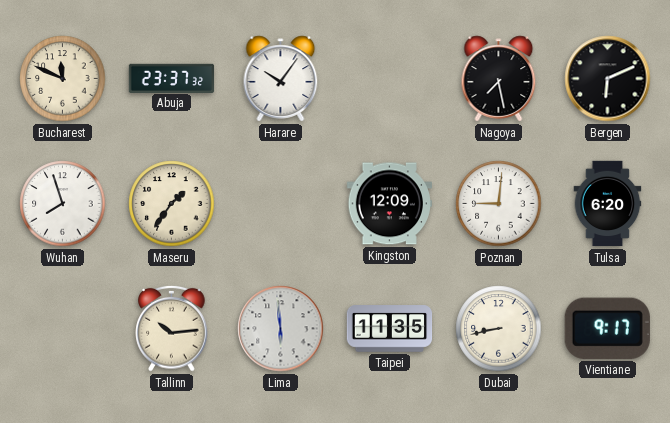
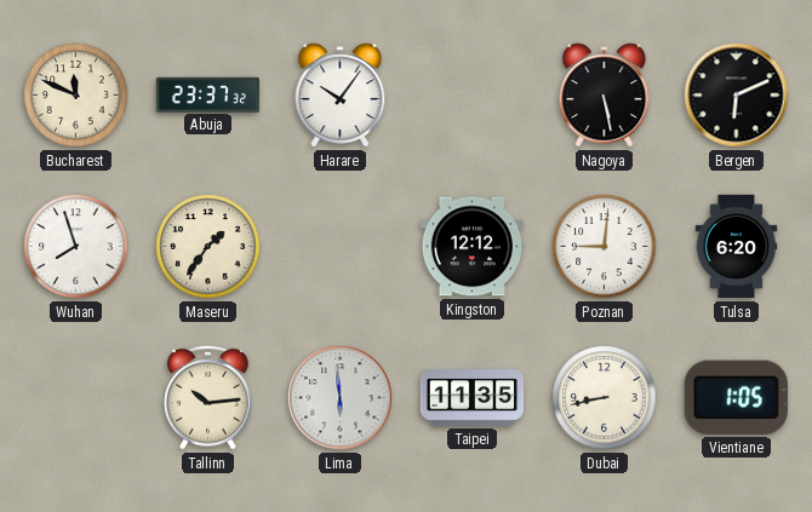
Nagoya: 7:28 -> 5:28
Kingston: 12:09 -> 12:12
Vientiane: 9:17 -> 1:05
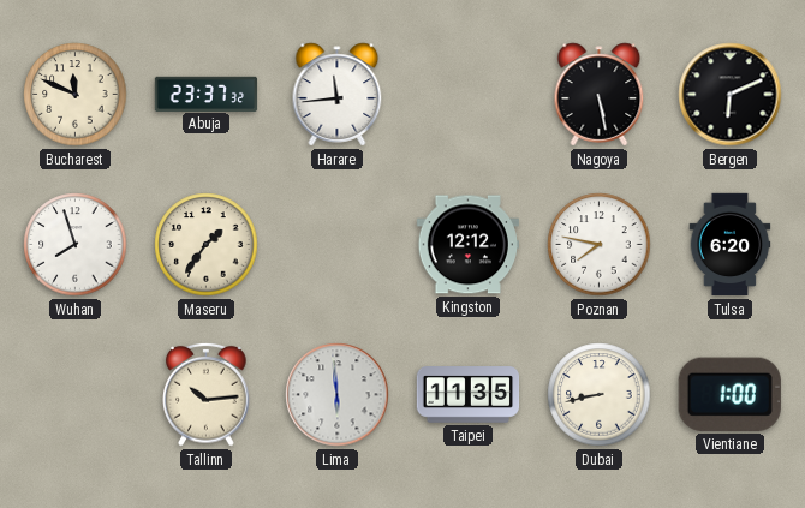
Harare: 10:06 -> 11:44
Poznan: 9:01 -> 7:47
Vientiane: 1:05 -> 1:00
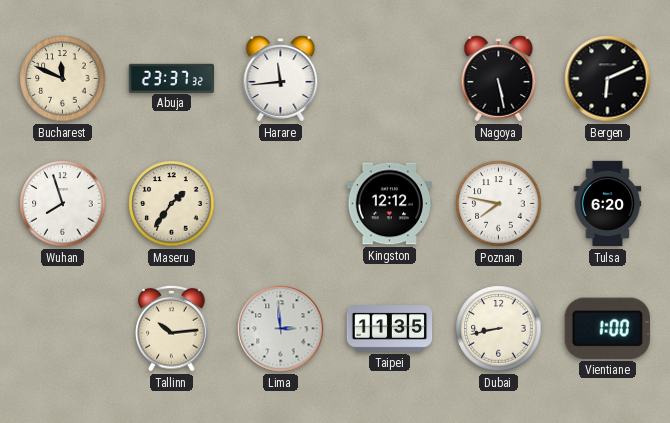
Lima: 5:59 -> 2:59
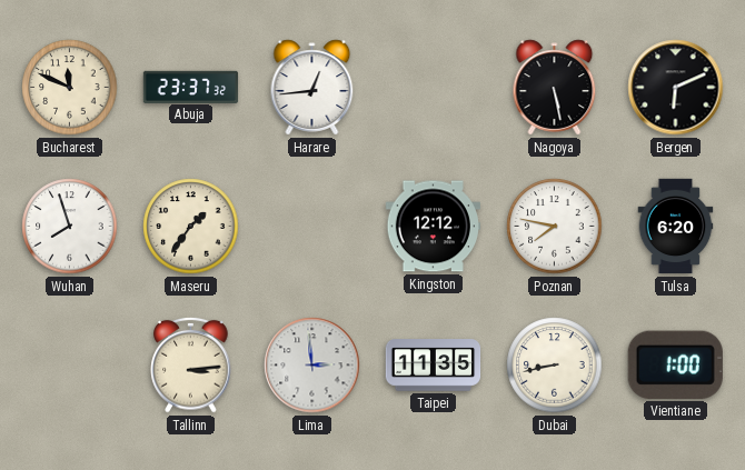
Harare: 11:44 -> 12:44
Tallinn: 10:14 -> 3:14
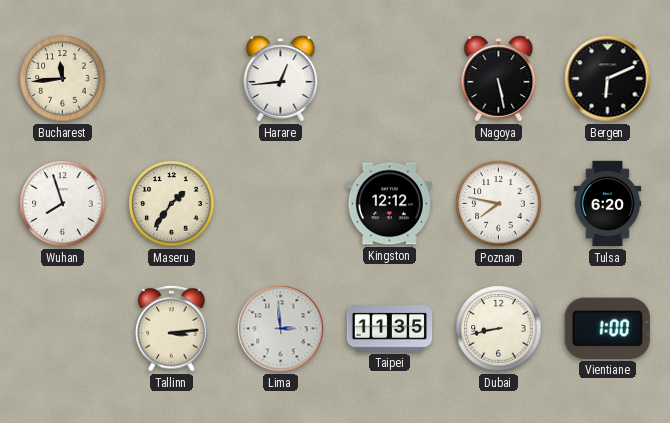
Bucharest: 11:49 -> 11:44
Abuja: 23:37 -> none
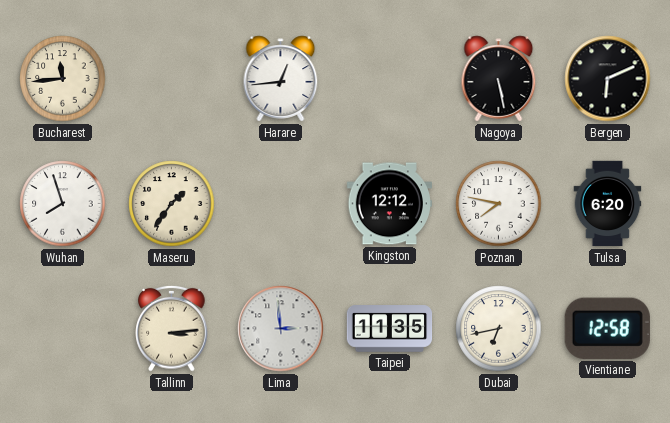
Dubai: 8:43 -> 6:43
Vientiane: 1:00 -> 12:58
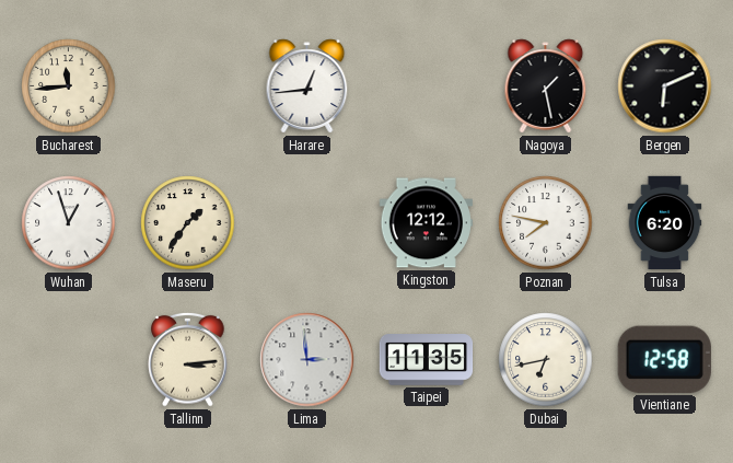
Nagoya: 5:28 -> 1:28
Wuhan: 7:57 -> 12:57
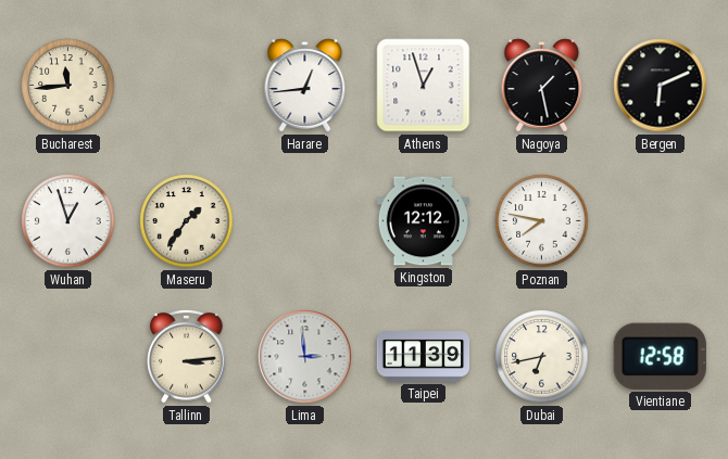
Athens: none -> 12:57
Tulsa: 6:20 -> none
Taipei: 11:35 -> 11:39
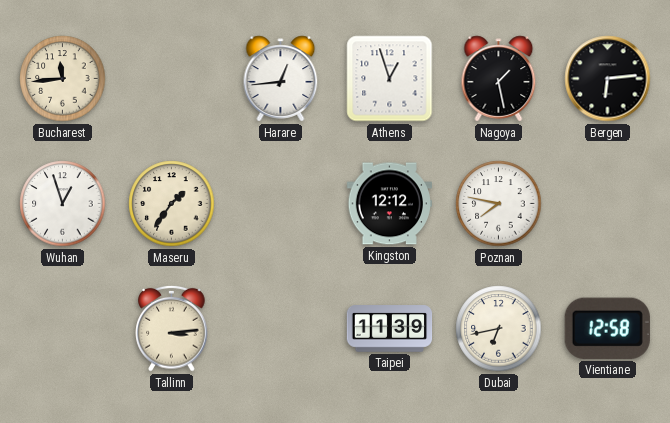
Bergen: 6:11 -> 6:14
Lima: 2:59 -> none
